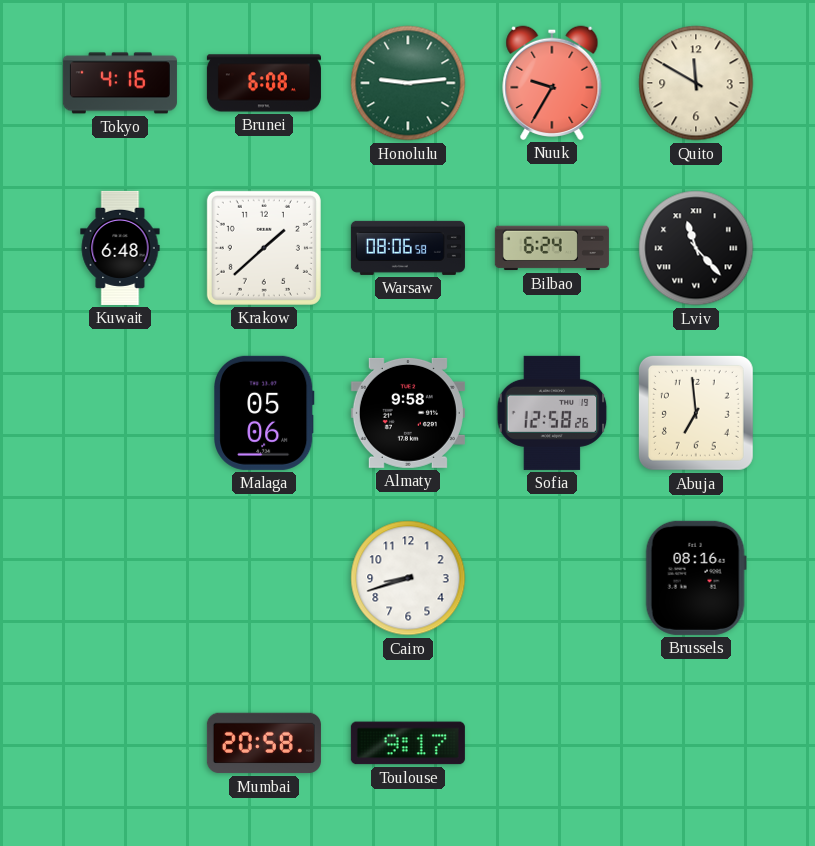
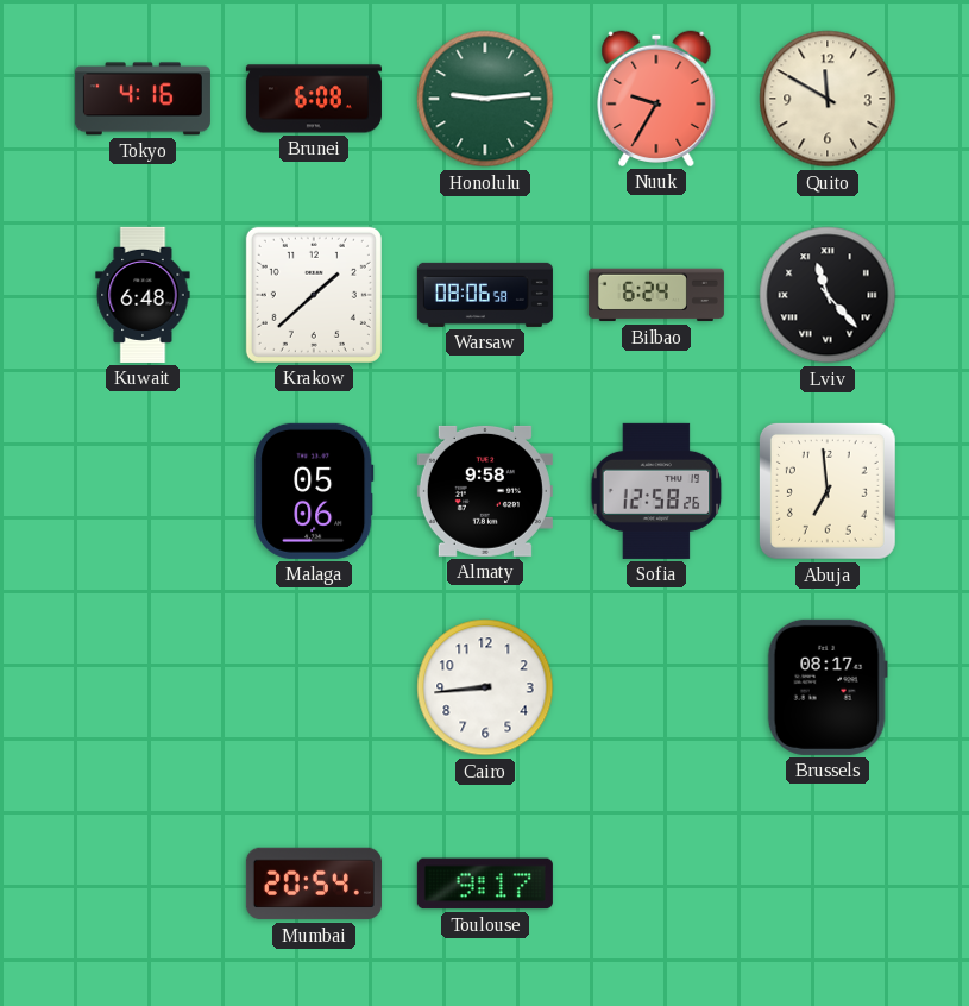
Cairo: 8:42 -> 8:44
Brussels: 08:16 -> 08:17
Mumbai: 20:58 -> 20:54
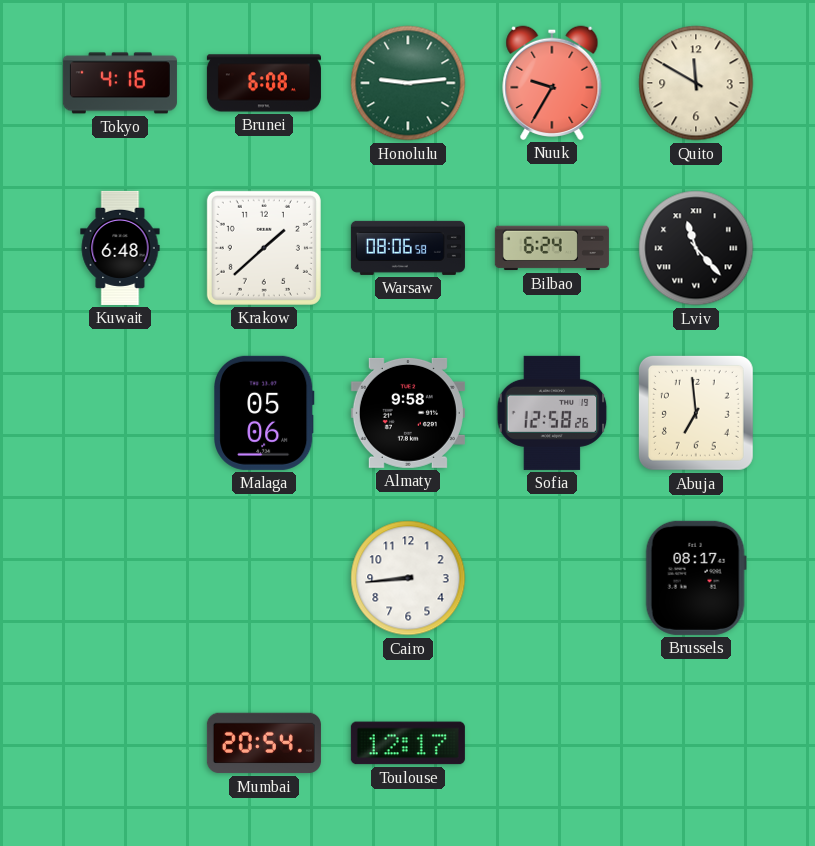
Toulouse: 9:17 -> 12:17
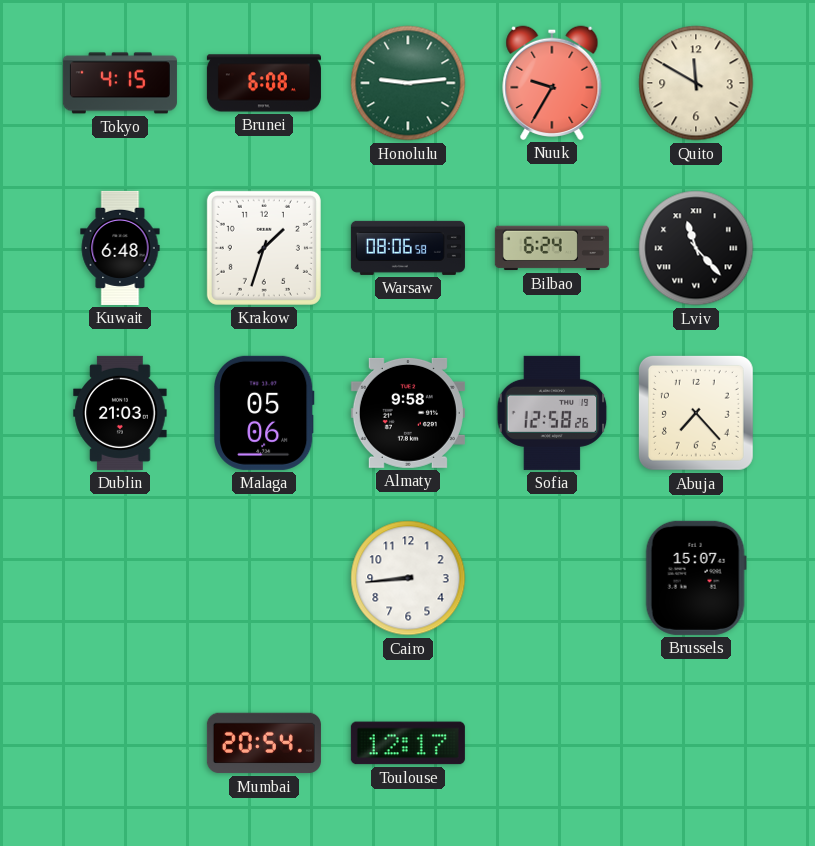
Tokyo: 4:16 -> 4:15
Krakow: 1:38 -> 1:33
Dublin: none -> 21:03
Abuja: 6:59 -> 7:23
Brussels: 08:17 -> 15:07
